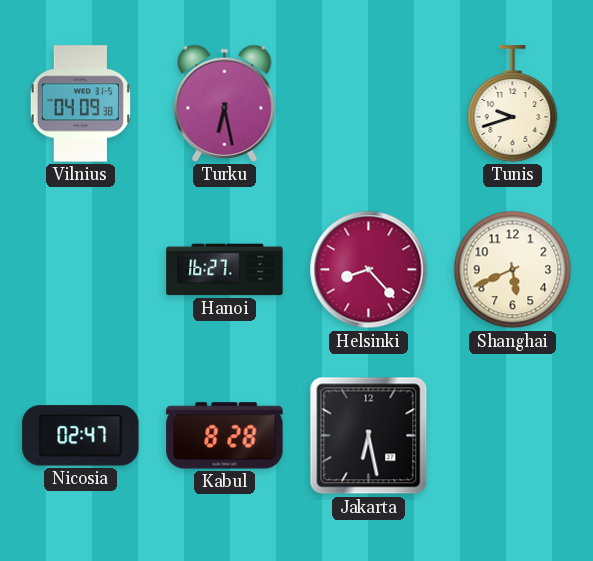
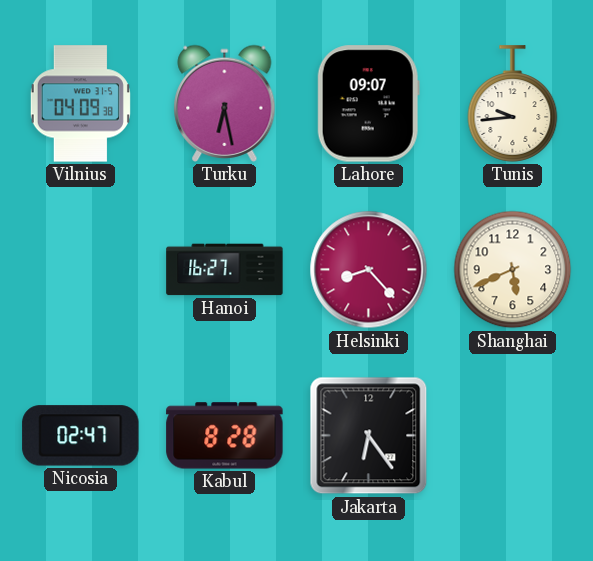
Lahore: none -> 09:07
Tunis: 9:42 -> 9:44
Jakarta: 6:28 -> 6:24
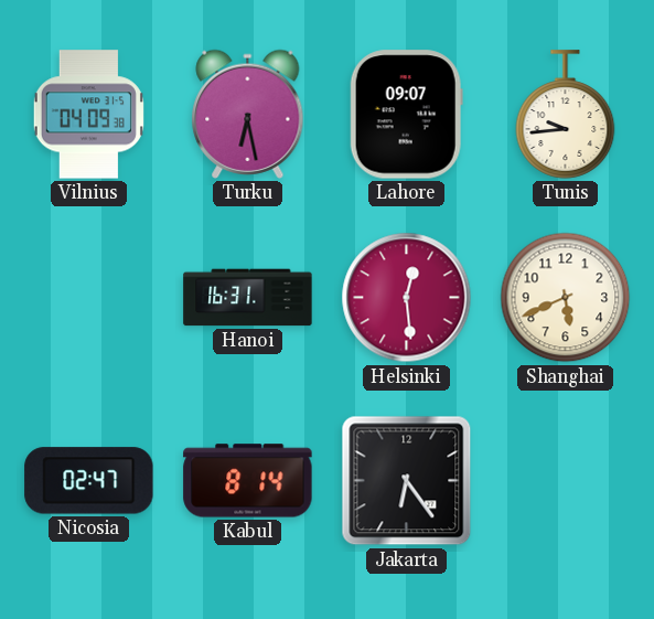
Hanoi: 16:27 -> 16:31
Helsinki: 8:23 -> 12:29
Kabul: 8:28 -> 8:14
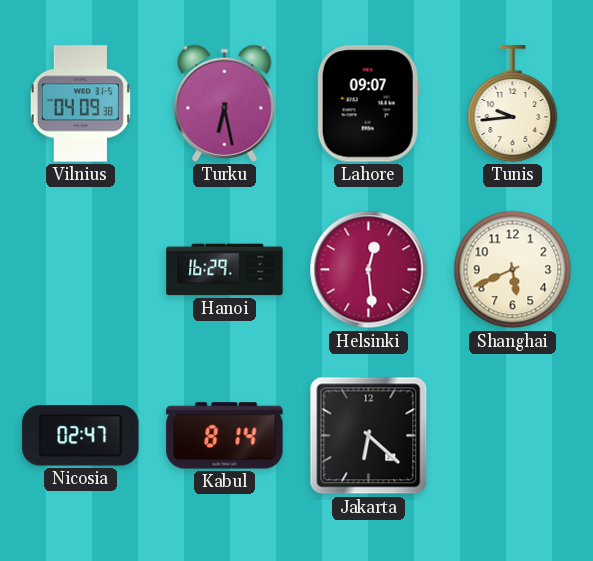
Hanoi: 16:31 -> 16:29
Jakarta: 6:24 -> 6:22
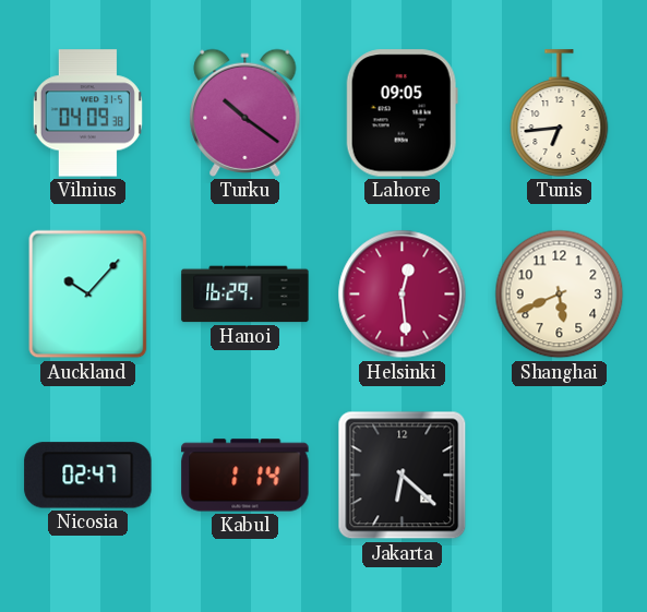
Turku: 6:28 -> 10:21
Lahore: 09:07 -> 09:05
Tunis: 9:44 -> 6:44
Auckland: none -> 10:07
Kabul: 8:14 -> 1:14
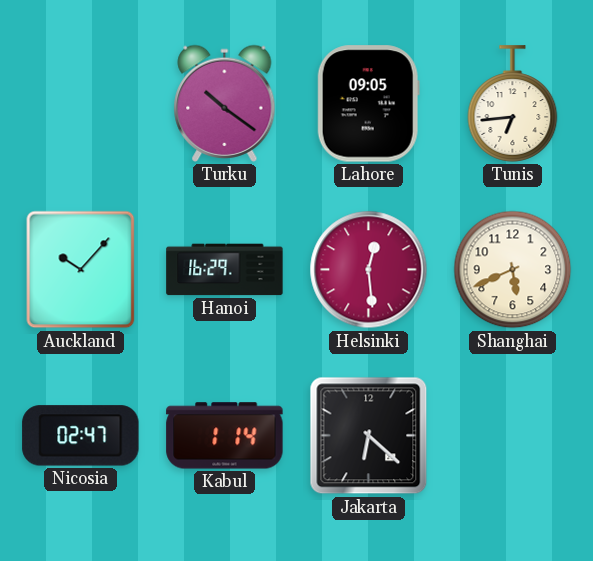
Vilnius: 04:09 -> none
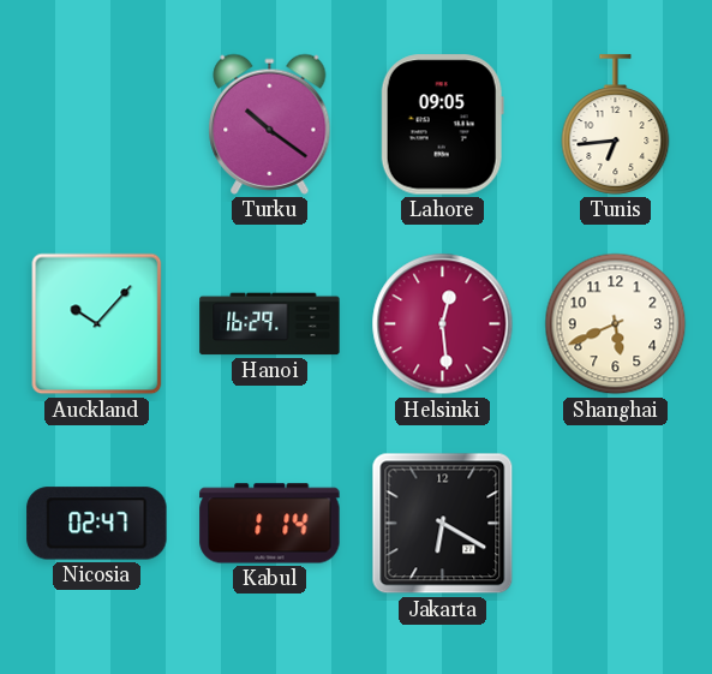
Jakarta: 6:22 -> 6:20
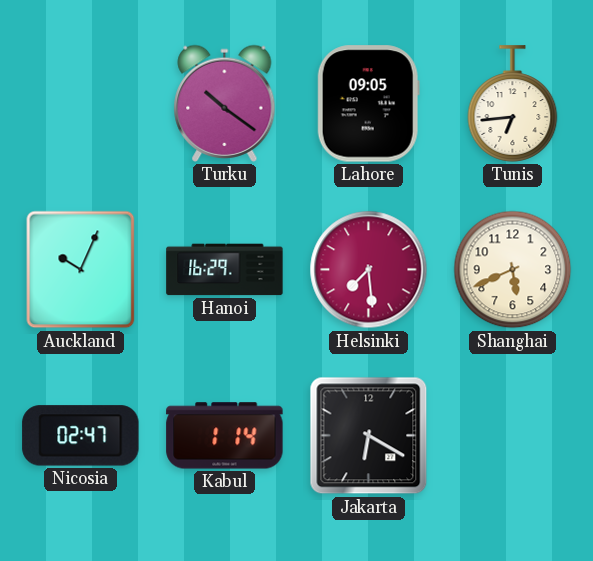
Auckland: 10:07 -> 10:04
Helsinki: 12:29 -> 7:29
